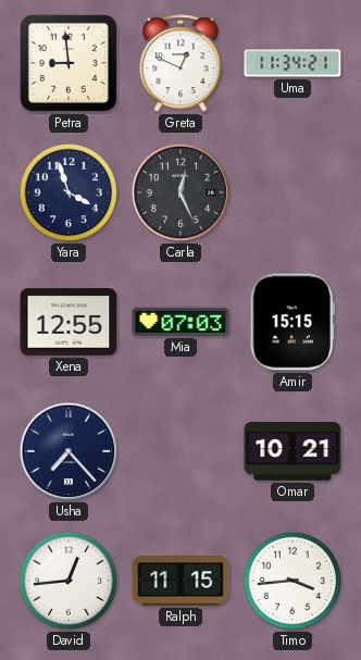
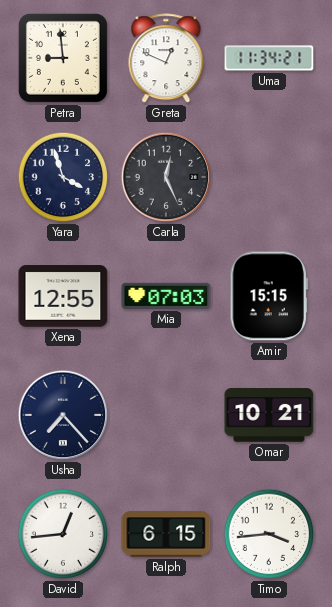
Ralph: 11:15 -> 6:15
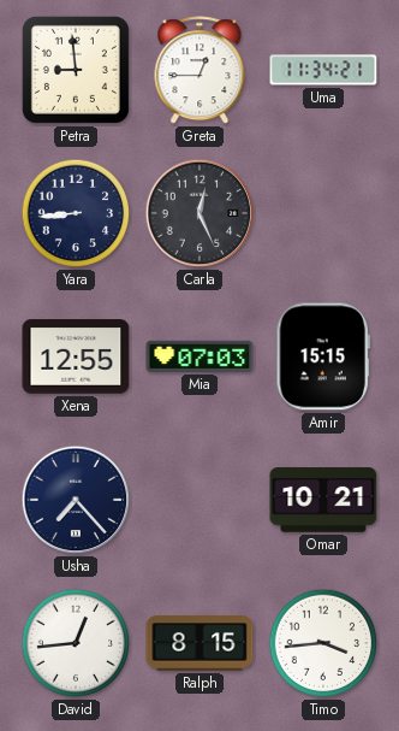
Greta: 12:49 -> 12:45
Yara: 3:57 -> 8:44
Ralph: 6:15 -> 8:15
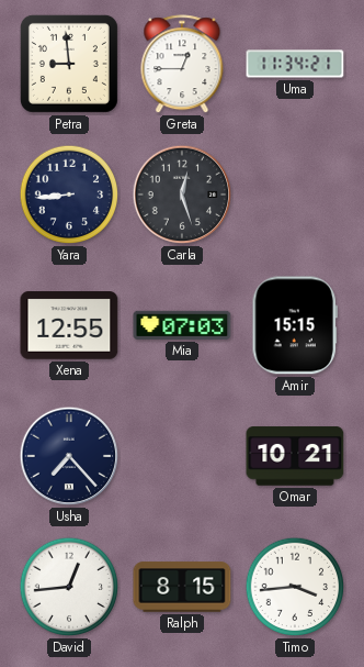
Carla: 12:26 -> 12:27
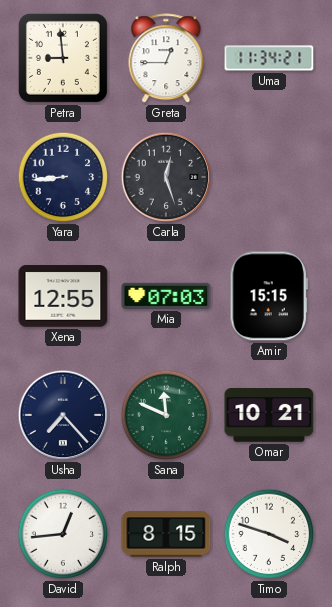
Sana: none -> 11:49
Timo: 3:44 -> 3:48
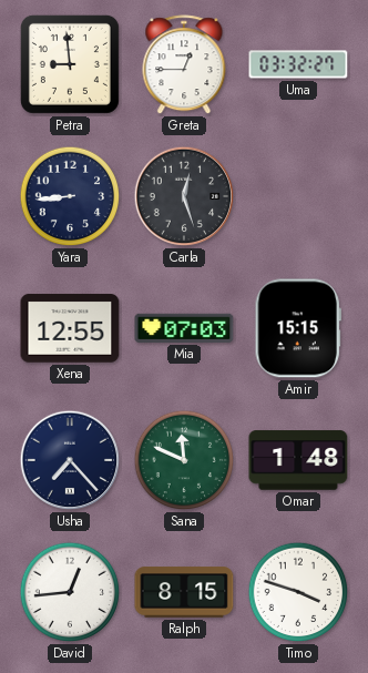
Uma: 11:34 -> 03:32
Omar: 10:21 -> 1:48
